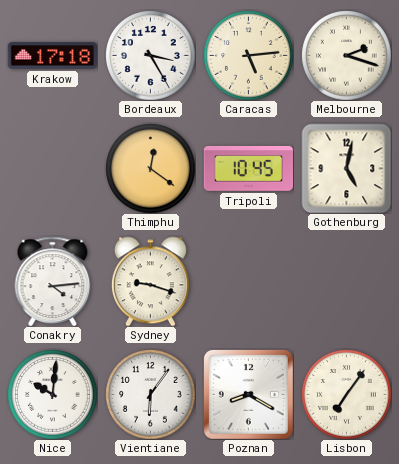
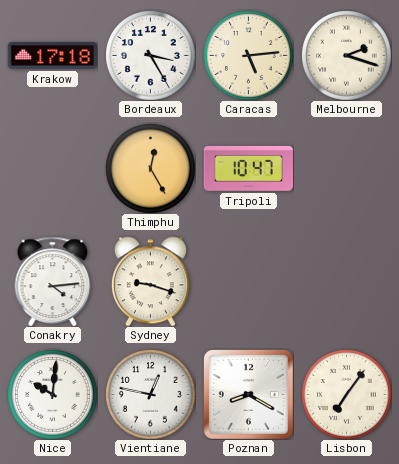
Thimphu: 12:21 -> 12:25
Tripoli: 10:45 -> 10:47
Gothenburg: 5:02 -> none
Vientiane: 6:06 -> 12:47
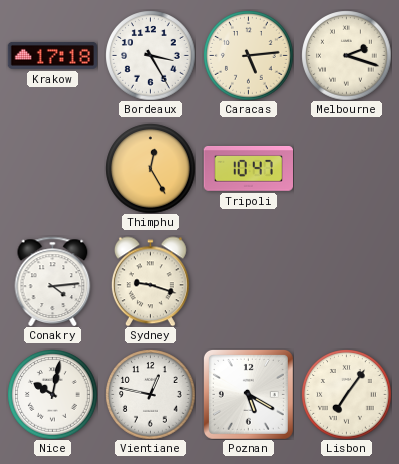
Nice: 10:01 -> 10:02
Poznan: 8:20 -> 5:20
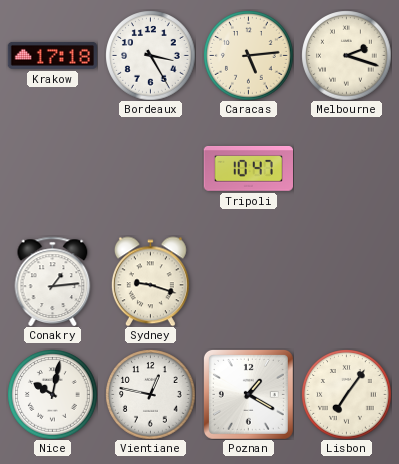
Thimphu: 12:25 -> none
Conakry: 4:14 -> 1:14
Poznan: 5:20 -> 1:20
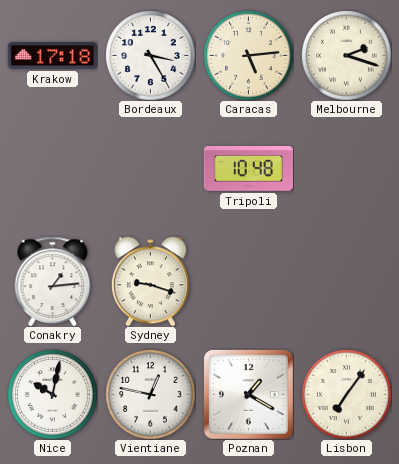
Tripoli: 10:47 -> 10:48
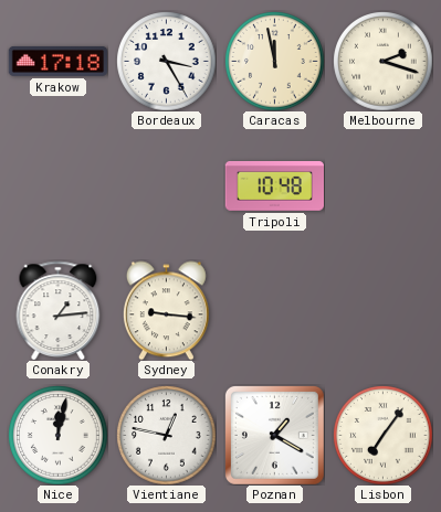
Caracas: 5:14 -> 11:58
Sydney: 9:18 -> 9:16
Nice: 10:02 -> 12:02
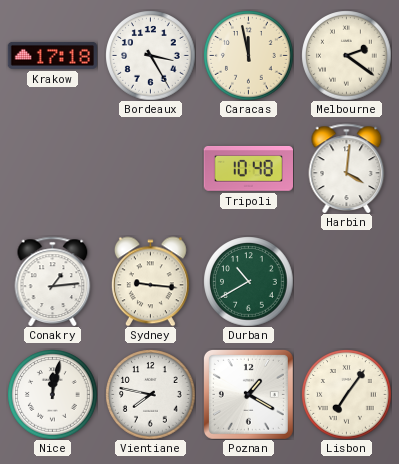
Melbourne: 2:18 -> 2:21
Harbin: none -> 4:01
Durban: none -> 10:40
Vientiane: 12:47 -> 7:47
